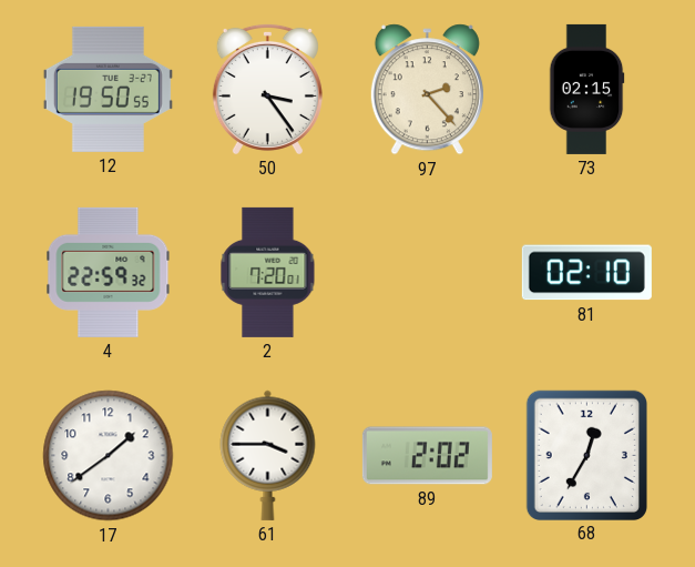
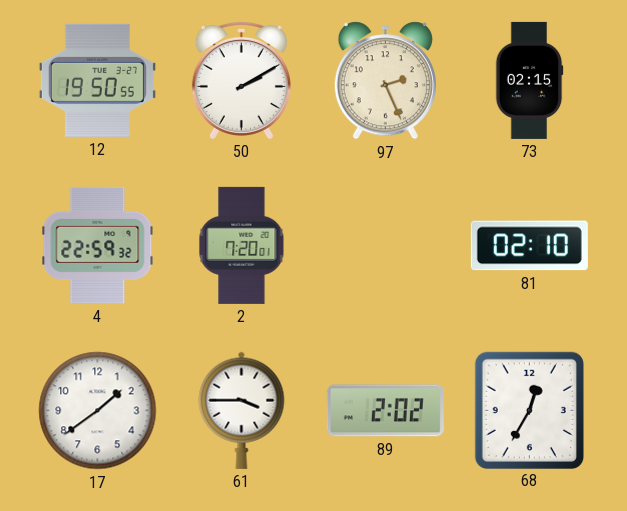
50: 3:24 -> 2:10
97: 2:23 -> 2:26
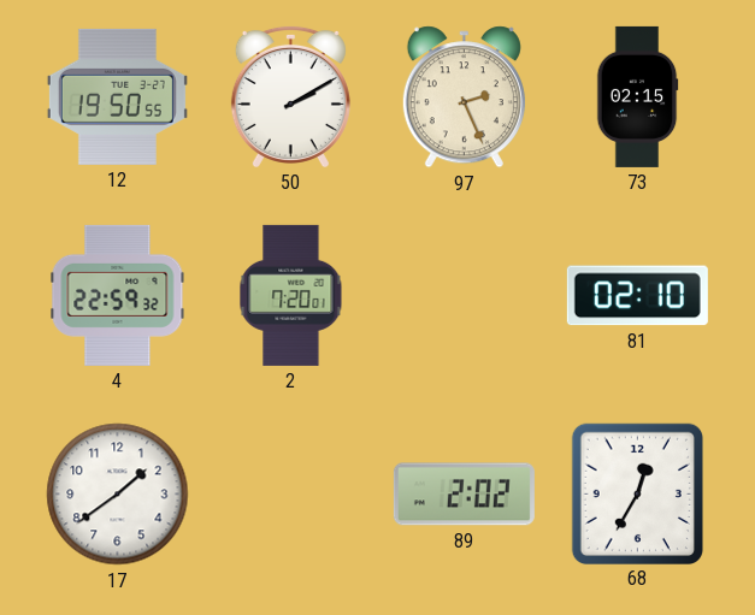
61: 3:45 -> none
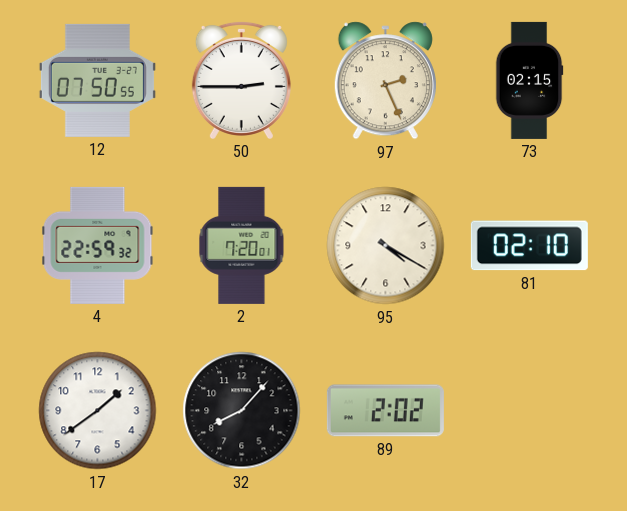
12: 19:50 -> 07:50
50: 2:10 -> 2:45
95: none -> 4:20
32: none -> 8:07
68: 12:35 -> none
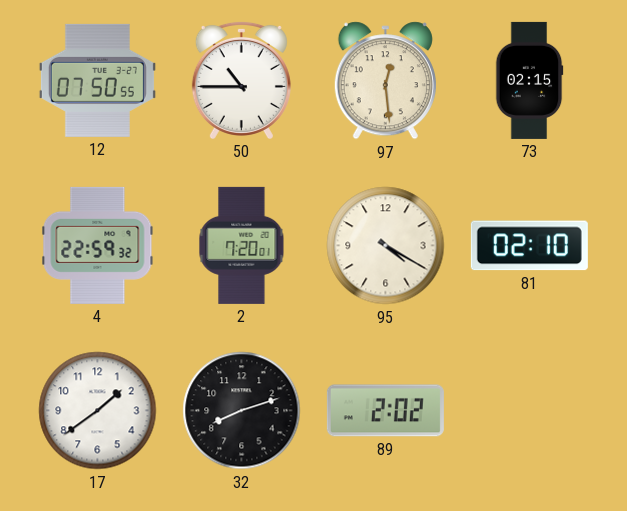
50: 2:45 -> 10:45
97: 2:26 -> 12:29
32: 8:07 -> 8:12
